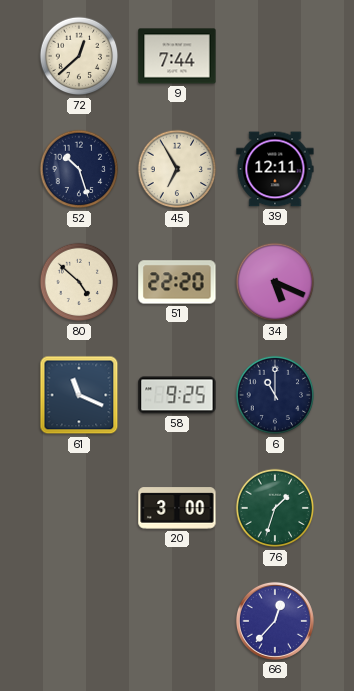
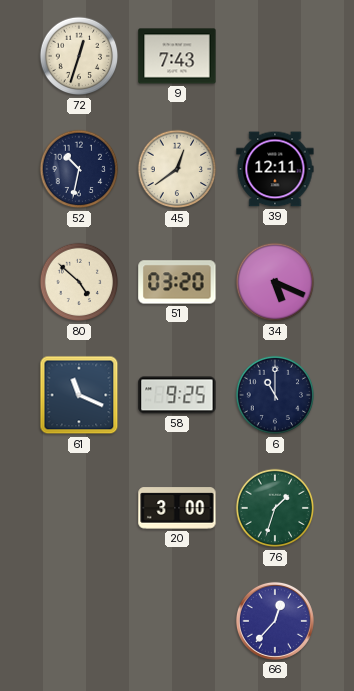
72: 12:38 -> 12:33
9: 7:44 -> 7:43
52: 10:27 -> 10:32
45: 6:55 -> 12:39
51: 22:20 -> 03:20
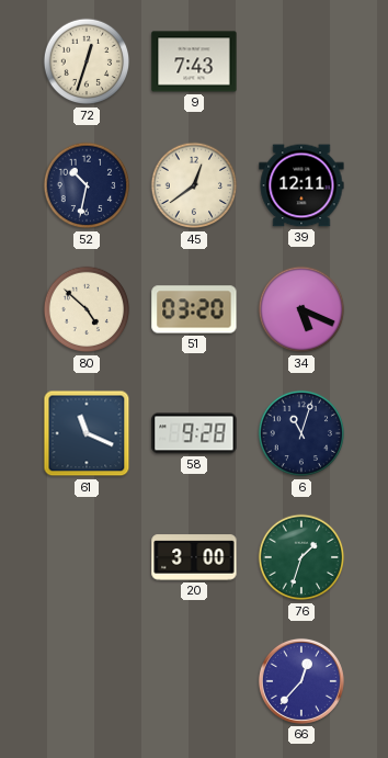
58: 9:25 -> 9:28
6: 11:00 -> 11:03
